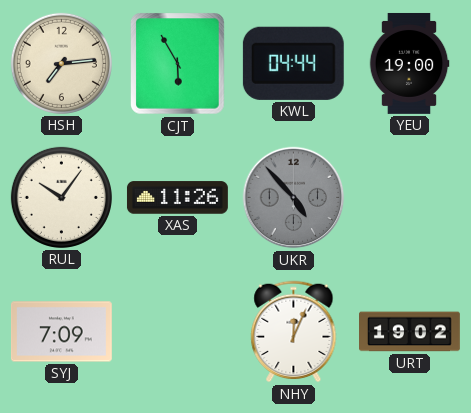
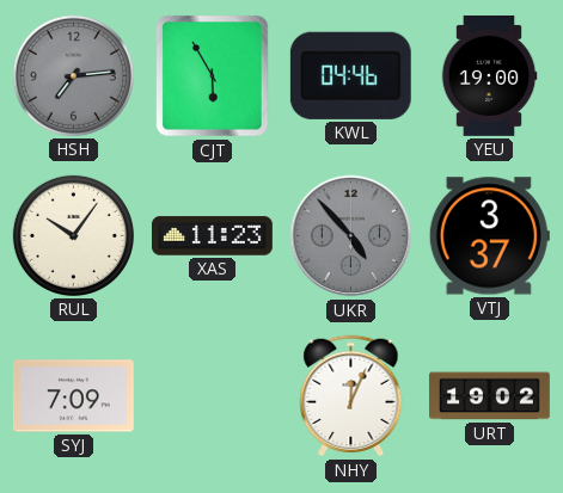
HSH dial: cream -> grey
KWL: 04:44 -> 04:46
XAS: 11:26 -> 11:23
VTJ: none -> 3:37
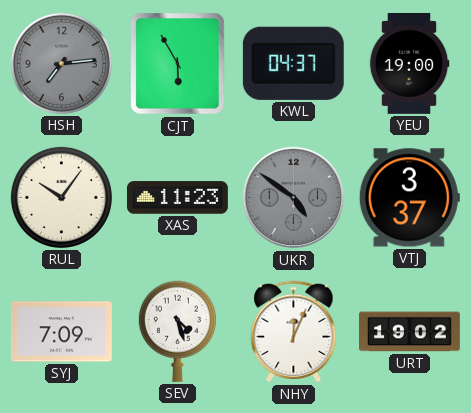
KWL: 04:46 -> 04:37
UKR: 4:53 -> 4:51
SEV: none -> 4:27
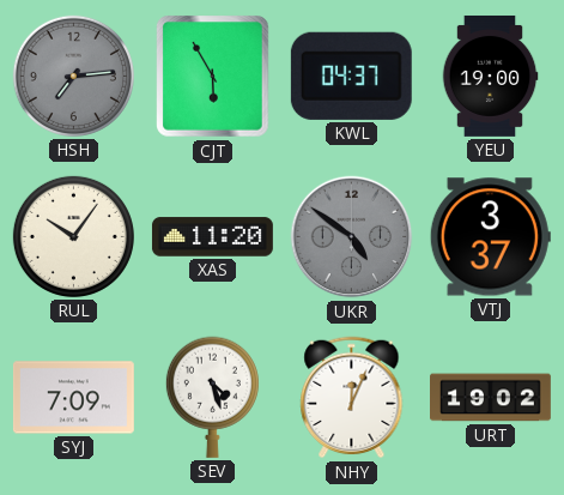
XAS: 11:23 -> 11:20
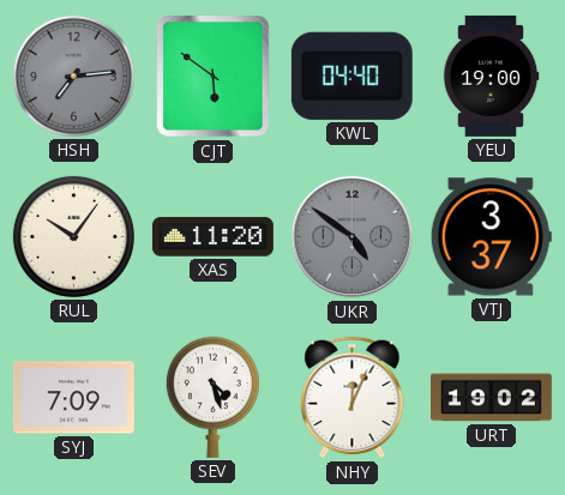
CJT: 5:55 -> 5:51
KWL: 04:37 -> 04:40
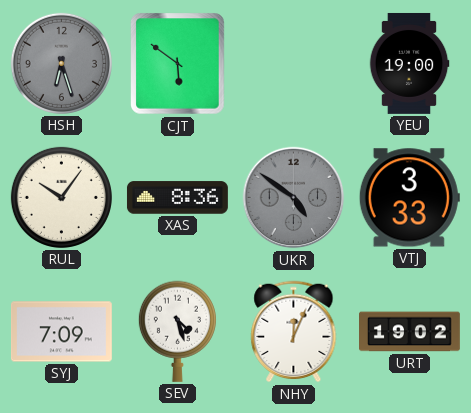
HSH: 7:14 -> 6:27
KWL: 04:40 -> none
XAS: 11:20 -> 8:36
VTJ: 3:37 -> 3:33
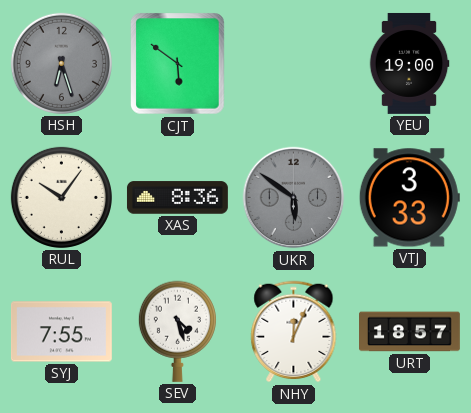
UKR: 4:51 -> 5:51
SYJ: 7:09 -> 7:55
URT: 19:02 -> 18:57
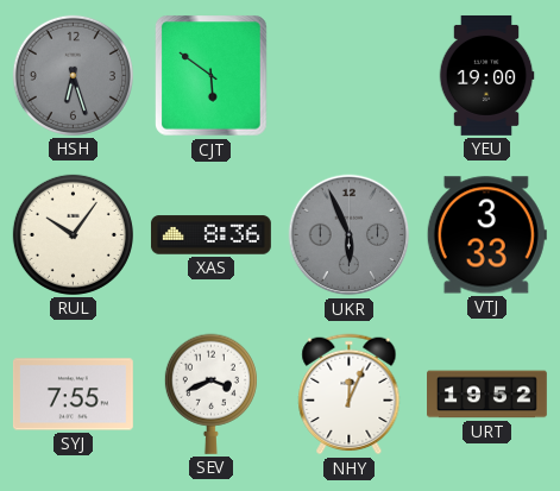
UKR: 5:51 -> 5:56
SEV: 4:27 -> 3:41
URT: 18:57 -> 19:52
